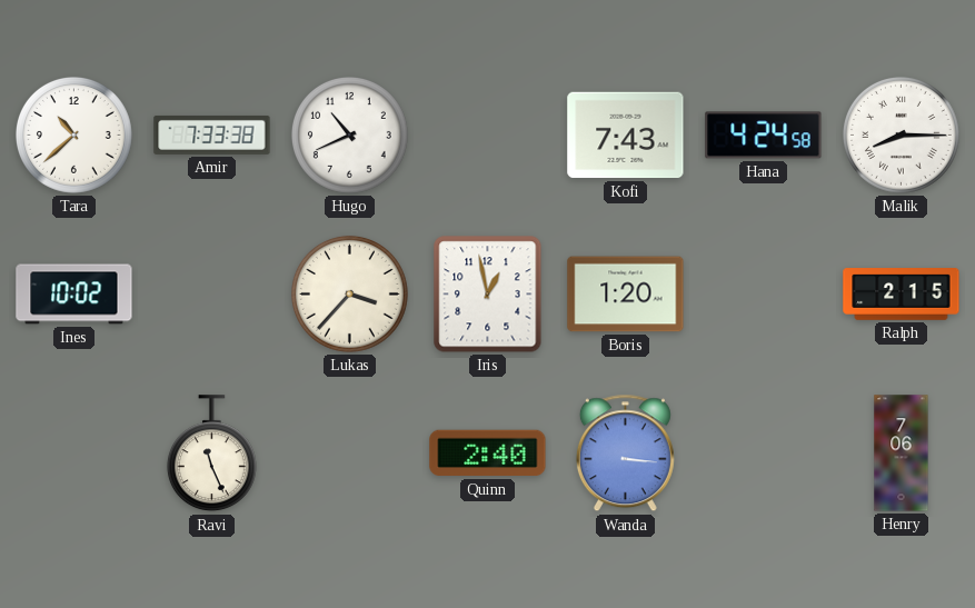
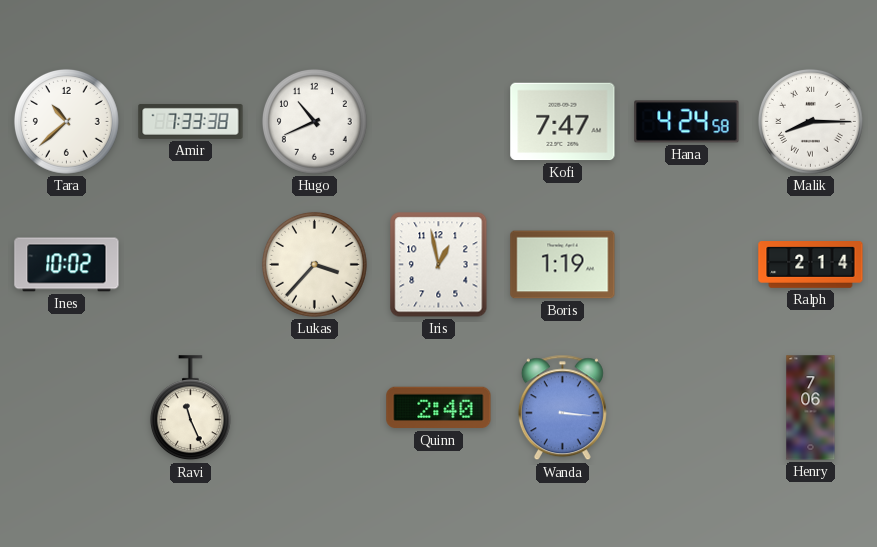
Kofi: 7:43 -> 7:47
Boris: 1:20 -> 1:19
Ralph: 2:15 -> 2:14
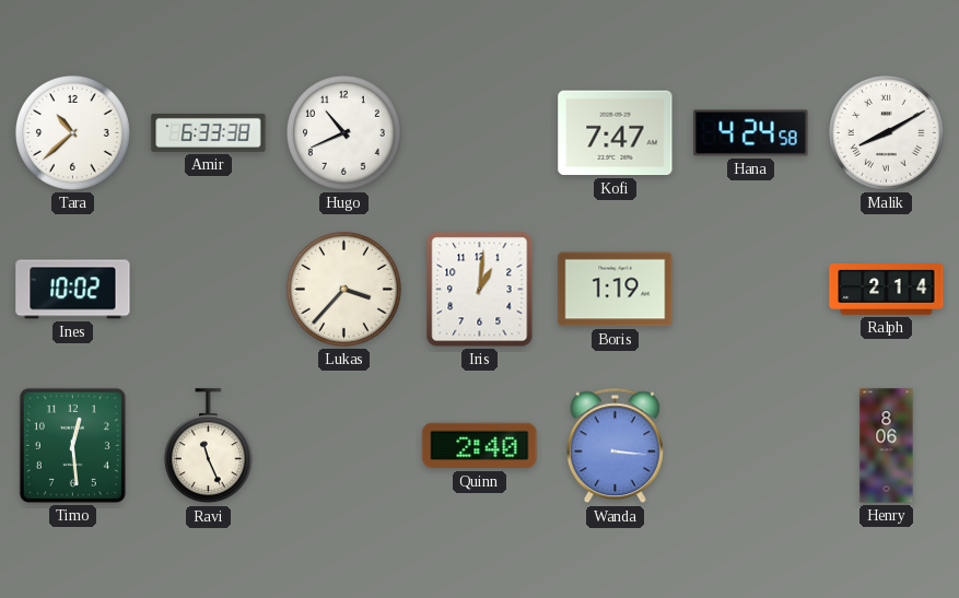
Amir: 7:33 -> 6:33
Malik: 8:15 -> 8:10
Iris: 12:58 -> 1:01
Timo: none -> 12:29
Henry: 7:06 -> 8:06
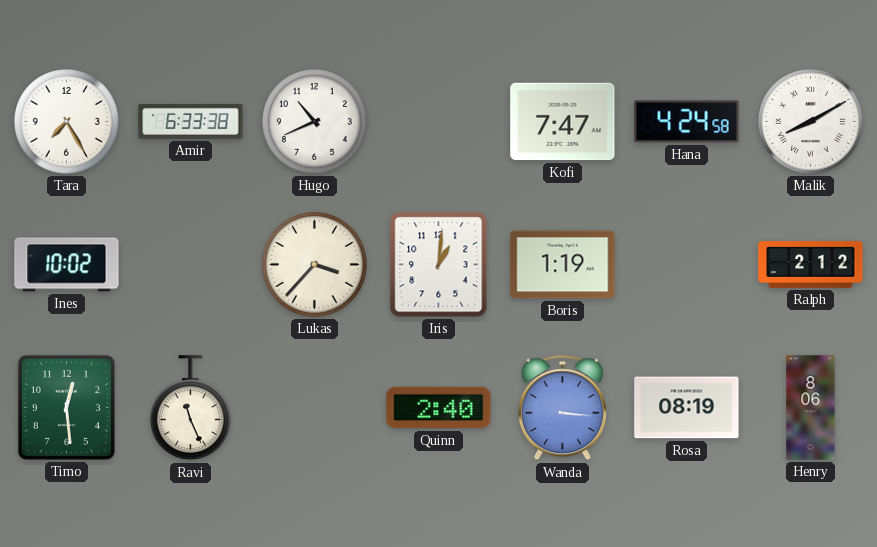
Tara: 10:38 -> 7:25
Ralph: 2:14 -> 2:12
Rosa: none -> 08:19
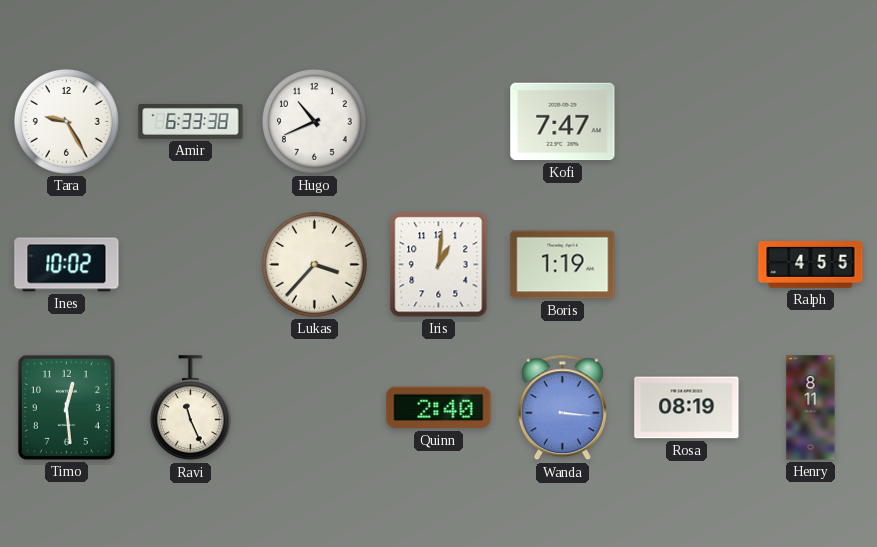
Tara: 7:25 -> 9:25
Hana: 4:24 -> none
Malik: 8:10 -> none
Ralph: 2:12 -> 4:55
Henry: 8:06 -> 8:11
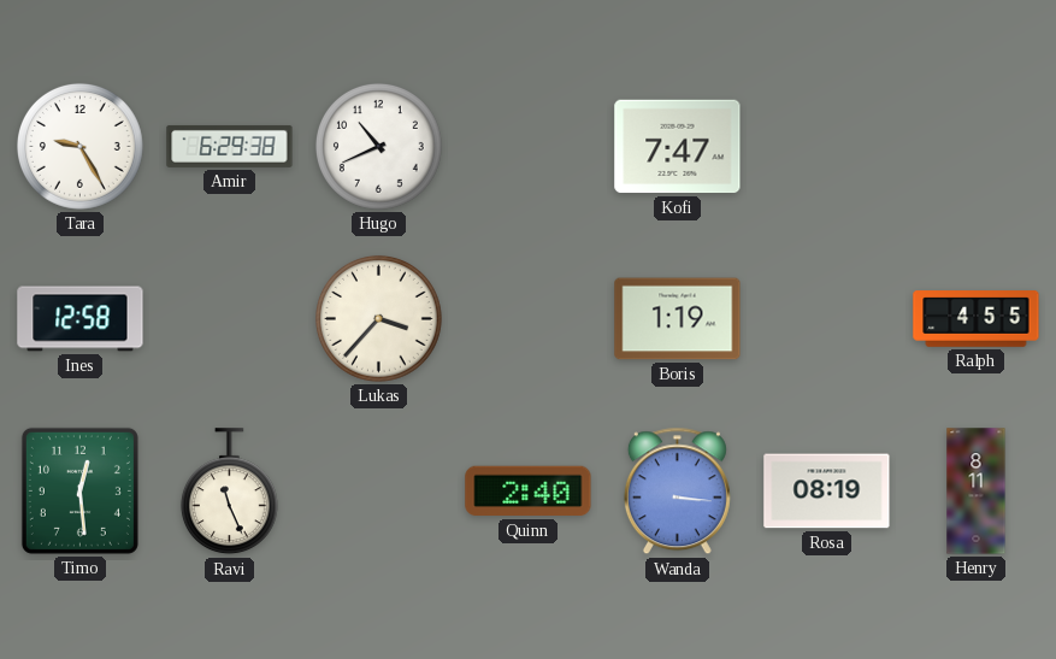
Amir: 6:33 -> 6:29
Ines: 10:02 -> 12:58
Iris: 1:01 -> none
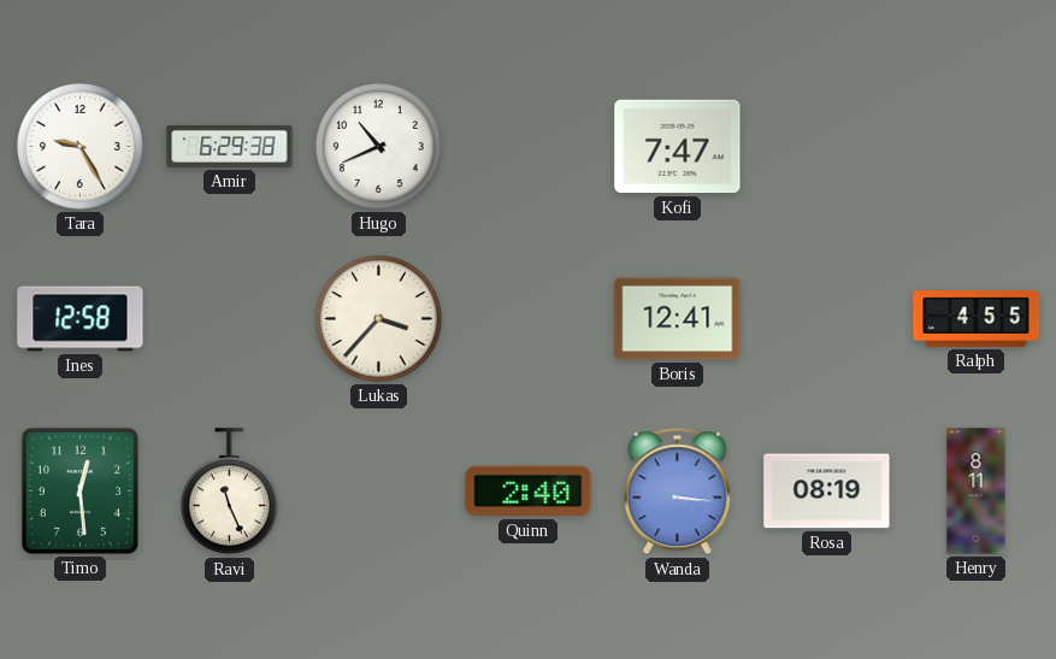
Boris: 1:19 -> 12:41
